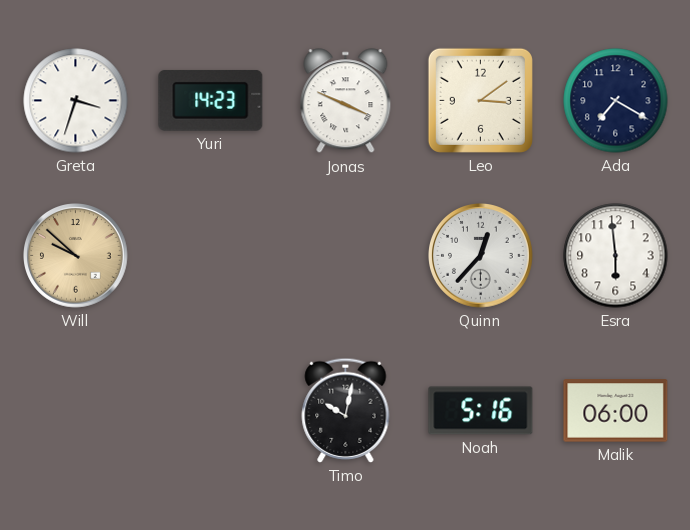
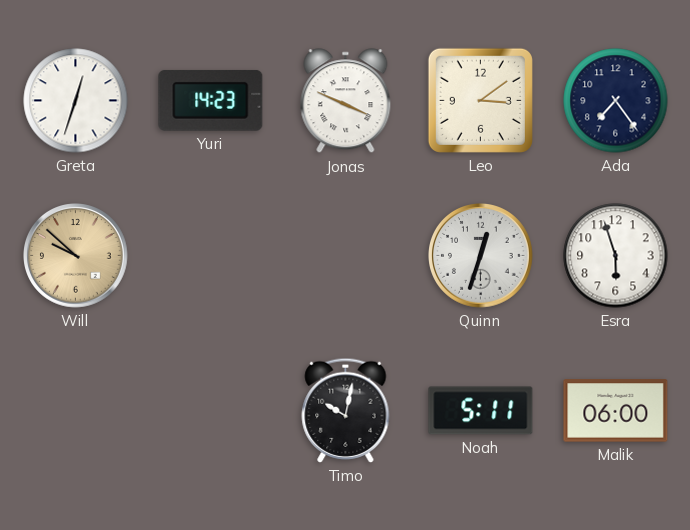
Greta: 3:33 -> 12:33
Ada: 7:20 -> 7:24
Quinn: 12:37 -> 12:33
Esra: 5:59 -> 5:57
Noah: 5:16 -> 5:11
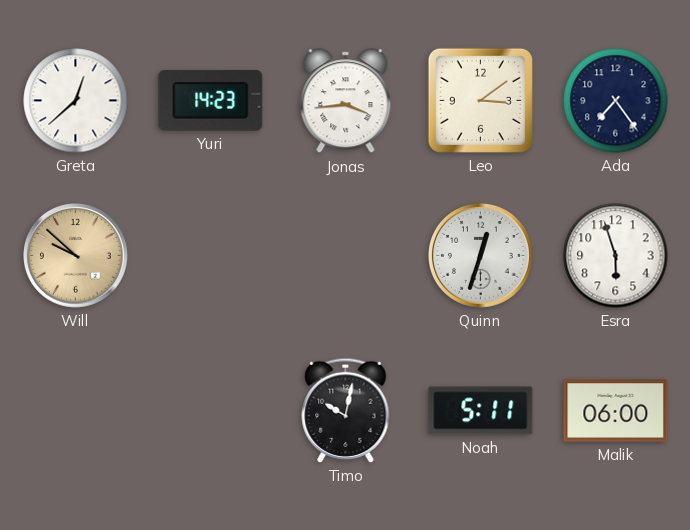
Greta: 12:33 -> 12:38
Jonas: 3:49 -> 3:44
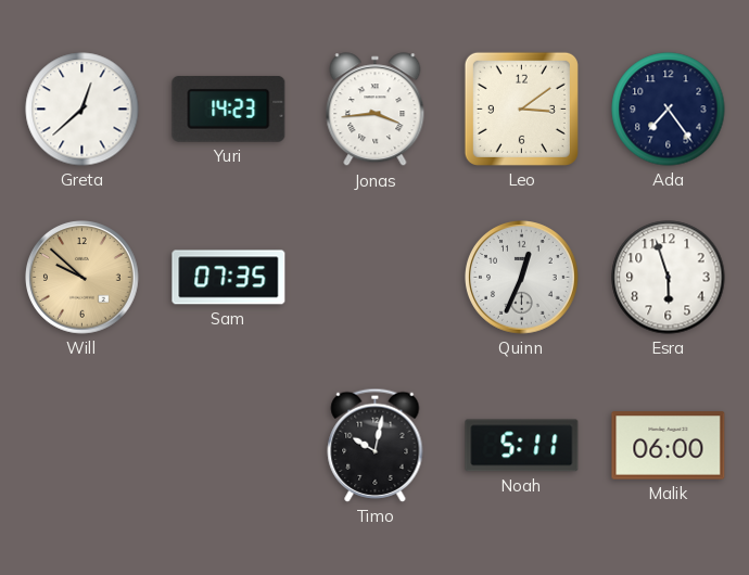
Sam: none -> 07:35
Quinn: 12:33 -> 12:34
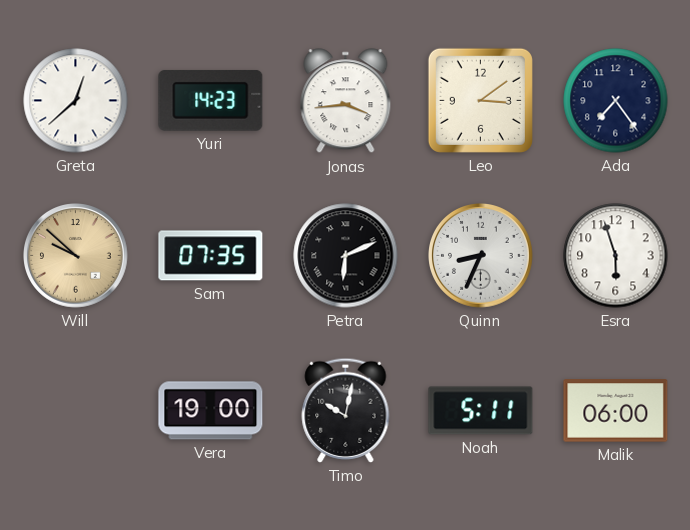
Petra: none -> 6:11
Quinn: 12:34 -> 8:34
Vera: none -> 19:00
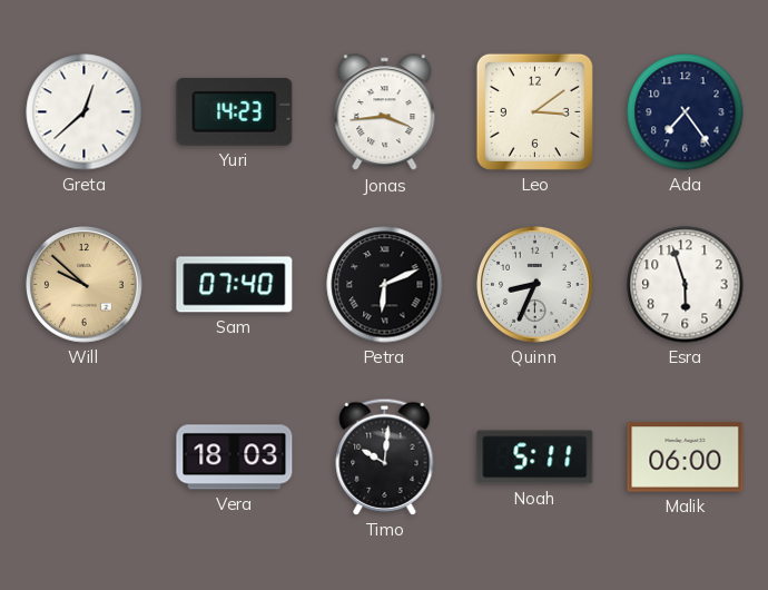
Sam: 07:35 -> 07:40
Vera: 19:00 -> 18:03
Timo: 10:02 -> 10:01
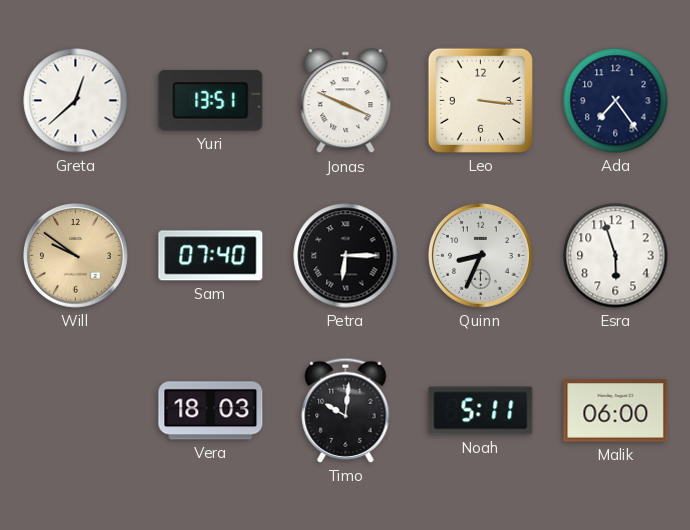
Yuri: 14:23 -> 13:51
Jonas: 3:44 -> 3:49
Leo: 3:09 -> 3:16
Will: 9:52 -> 9:51
Petra: 6:11 -> 6:15
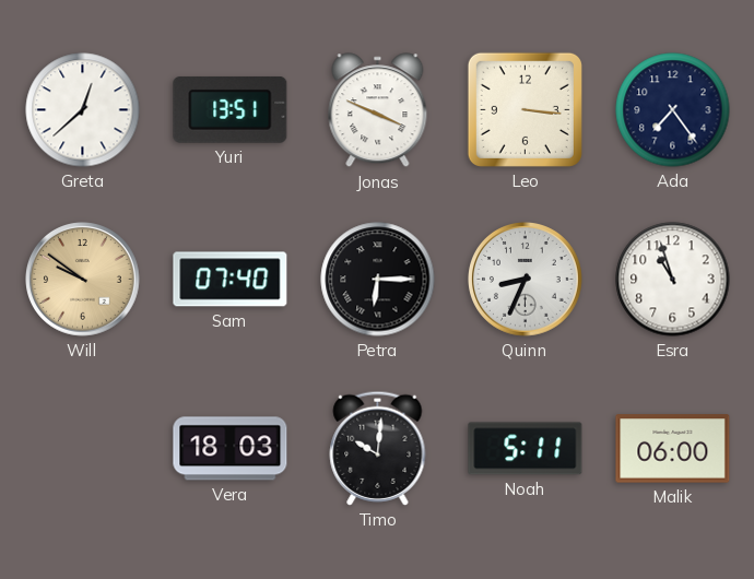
Esra: 5:57 -> 10:57
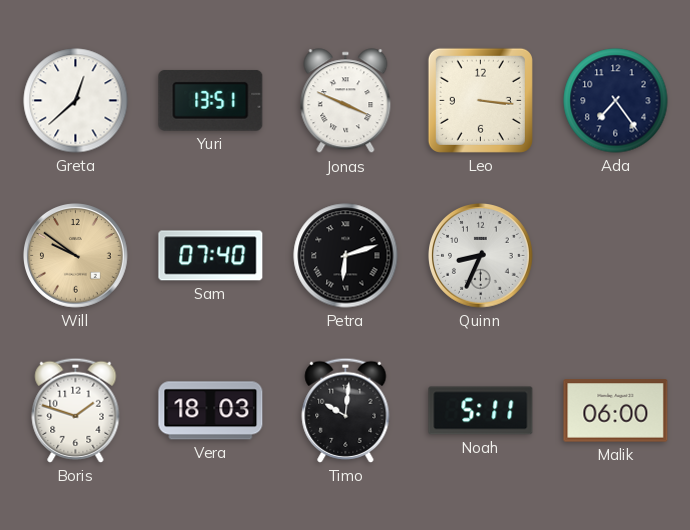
Petra: 6:15 -> 6:12
Esra: 10:57 -> none
Boris: none -> 1:48
